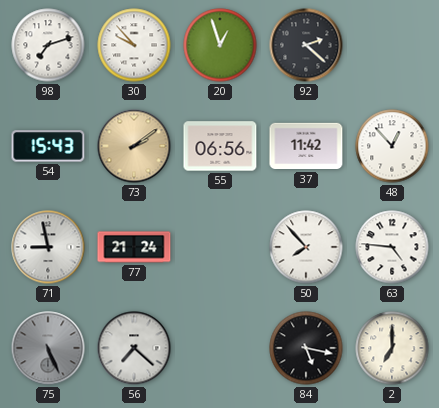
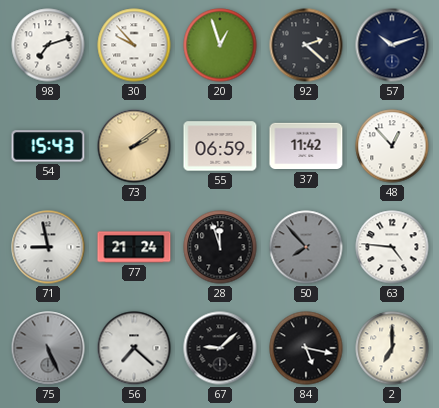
57: none -> 10:12
55: 06:56 -> 06:59
28: none -> 11:57
50 dial: white -> grey
67: none -> 9:08
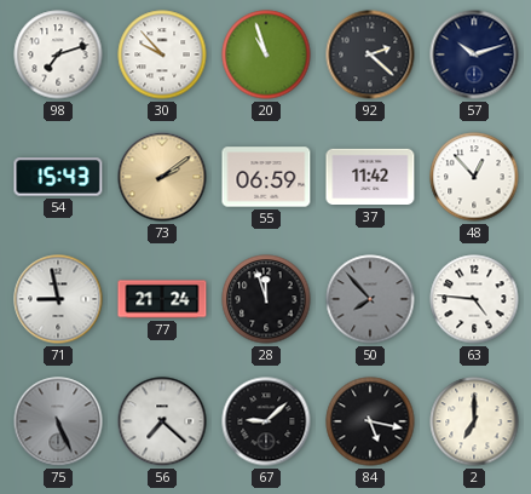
20: 12:57 -> 10:57
